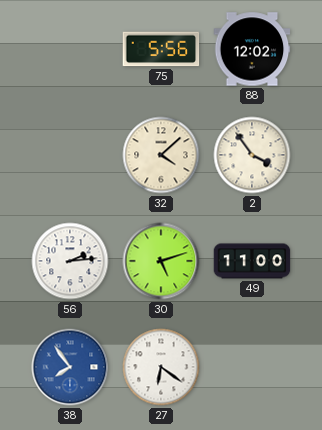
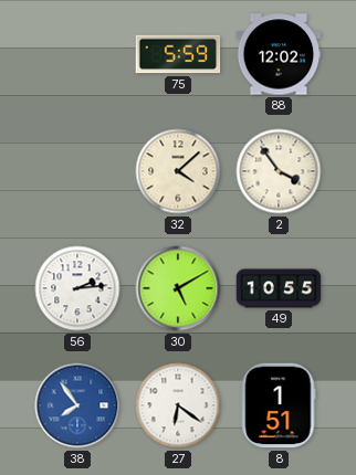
75: 5:56 -> 5:59
30: 5:12 -> 5:10
49: 11:00 -> 10:55
8: none -> 1:51
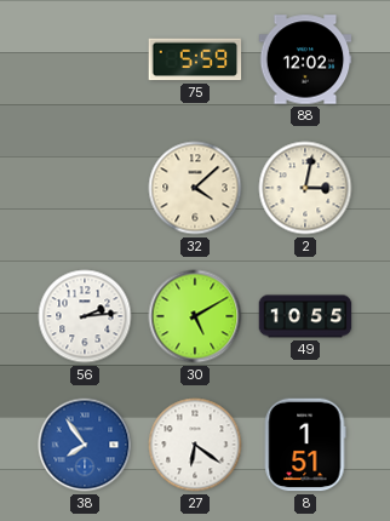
2: 3:54 -> 3:02
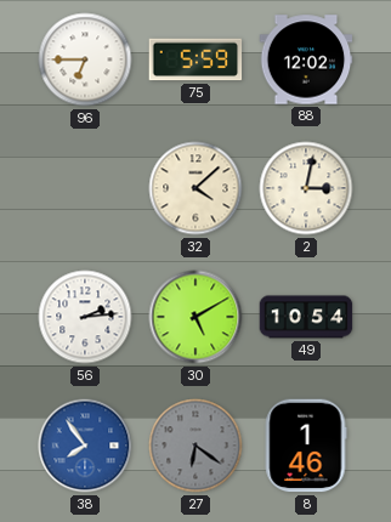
96: none -> 6:45
49: 10:55 -> 10:54
27 dial: white -> grey
8: 1:51 -> 1:46
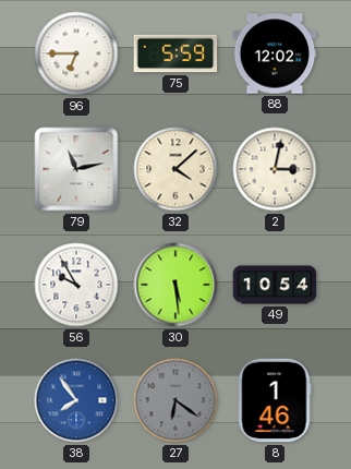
79: none -> 11:13
56: 2:14 -> 9:55
30: 5:10 -> 5:29
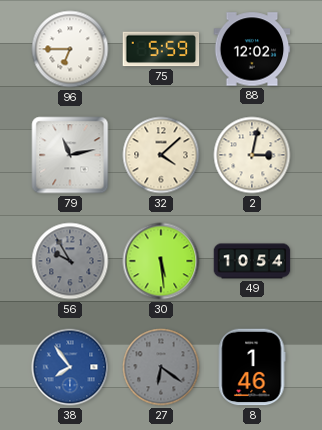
56 dial: white -> grey
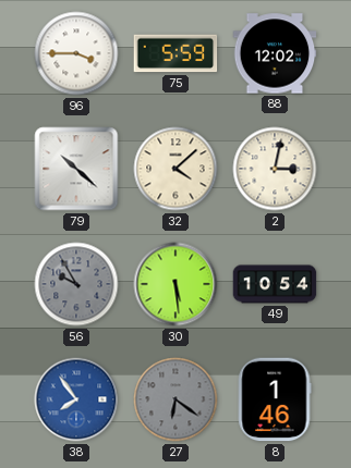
96: 6:45 -> 3:45
79: 11:13 -> 10:22
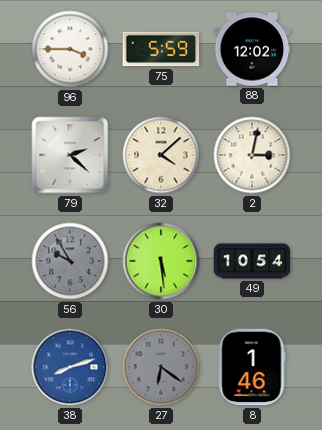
79: 10:22 -> 2:22
38: 7:54 -> 8:12
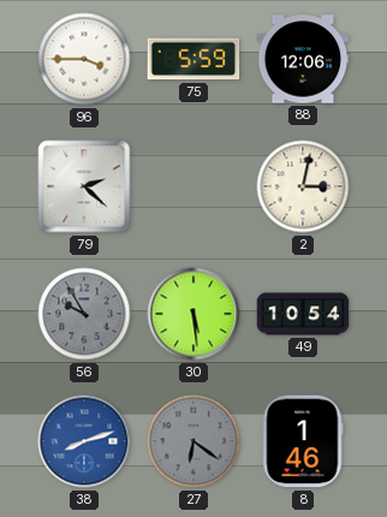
88: 12:02 -> 12:06
32: 4:08 -> none
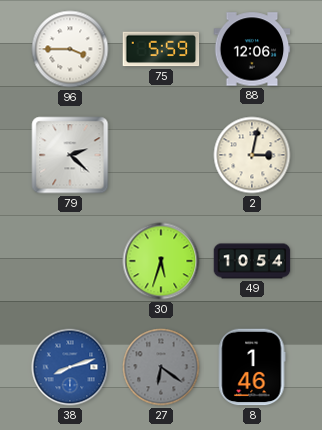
56: 9:55 -> none
30: 5:29 -> 5:33
